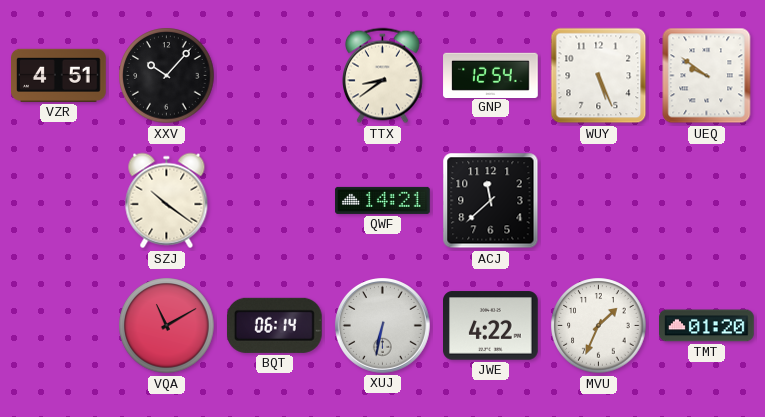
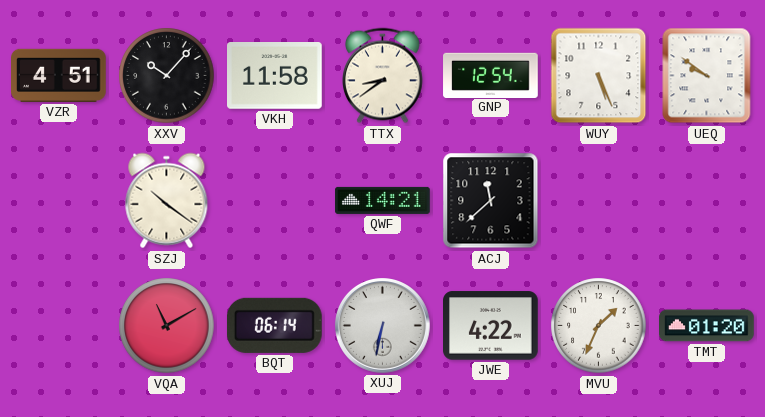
VKH: none -> 11:58
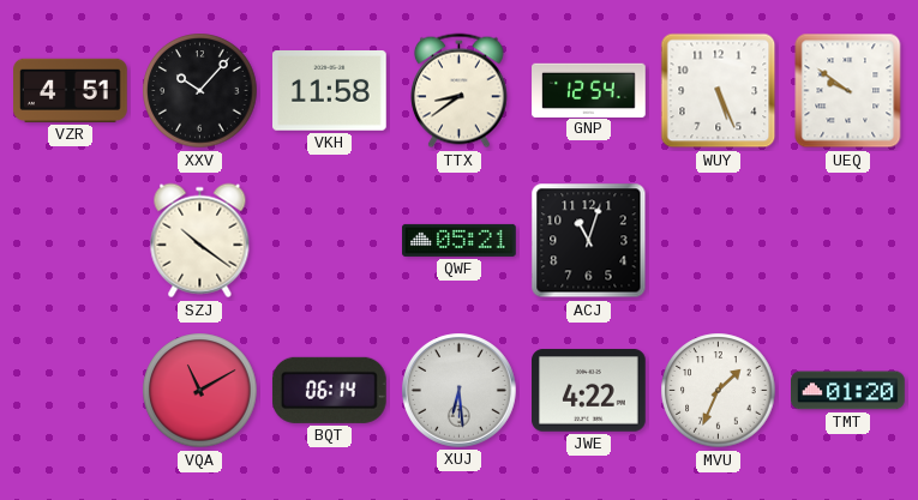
QWF: 14:21 -> 05:21
ACJ: 11:38 -> 11:03
XUJ: 6:32 -> 6:29
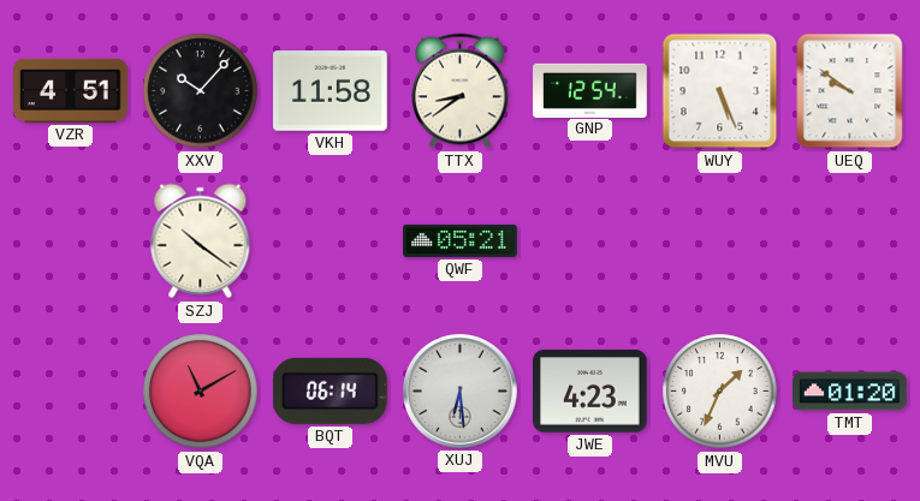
ACJ: 11:03 -> none
JWE: 4:22 -> 4:23
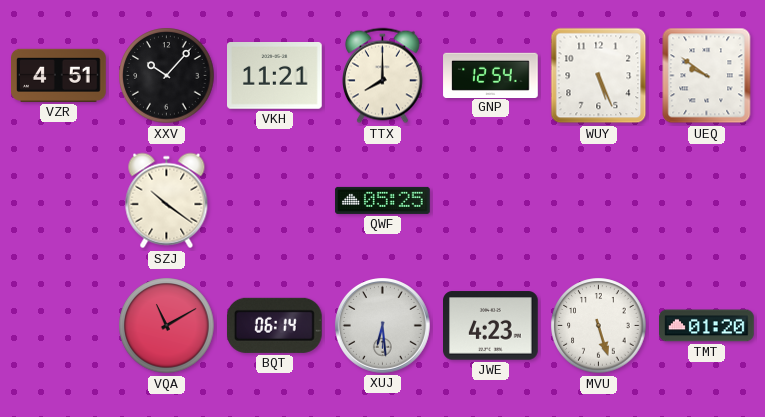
VKH: 11:58 -> 11:21
TTX: 8:39 -> 8:00
QWF: 05:21 -> 05:25
MVU: 1:34 -> 5:27
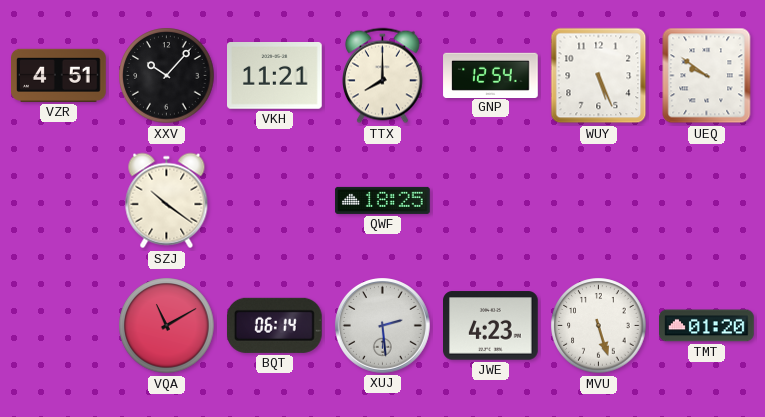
QWF: 05:25 -> 18:25
XUJ: 6:29 -> 2:29
